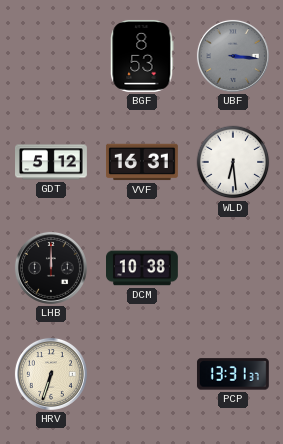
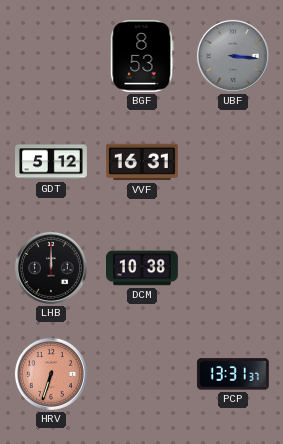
WLD: 6:29 -> none
HRV dial: cream -> salmon
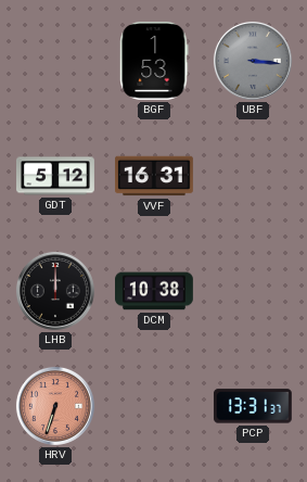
BGF: 8:53 -> 1:53
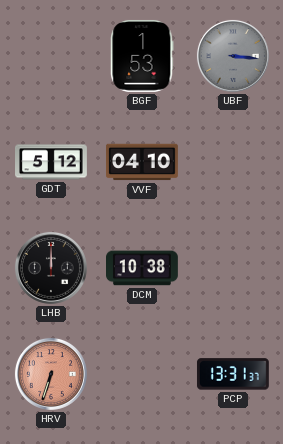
VVF: 16:31 -> 04:10
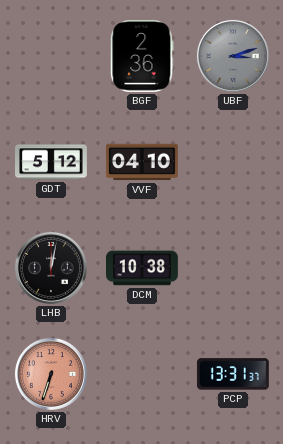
BGF: 1:53 -> 2:36
UBF: 3:16 -> 3:12
LHB: 12:00 -> 12:02
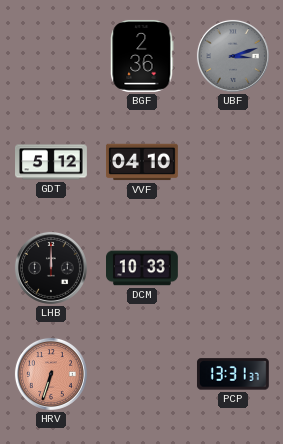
LHB: 12:02 -> 12:00
DCM: 10:38 -> 10:33
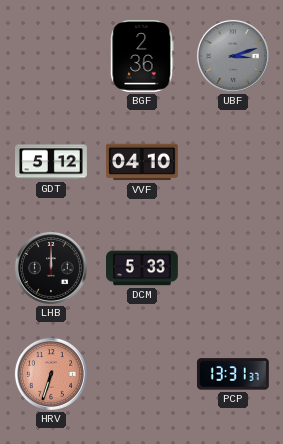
DCM: 10:33 -> 5:33
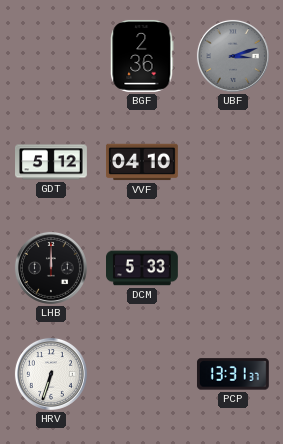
HRV dial: salmon -> white
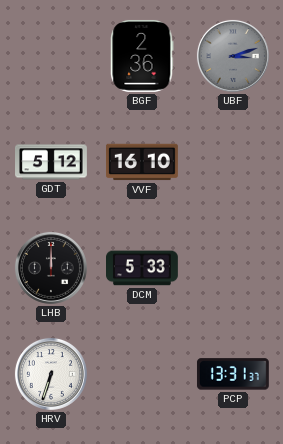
VVF: 04:10 -> 16:10
